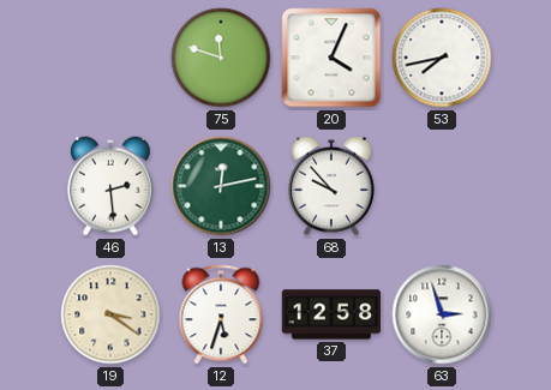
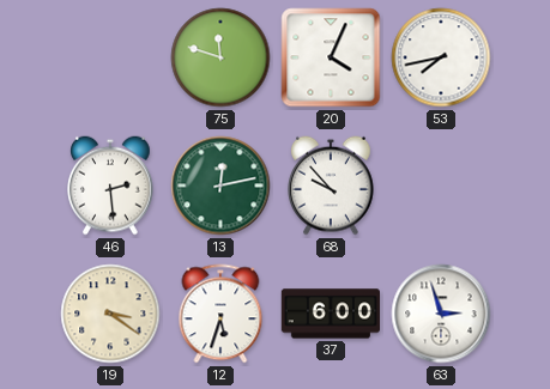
37: 12:58 -> 6:00
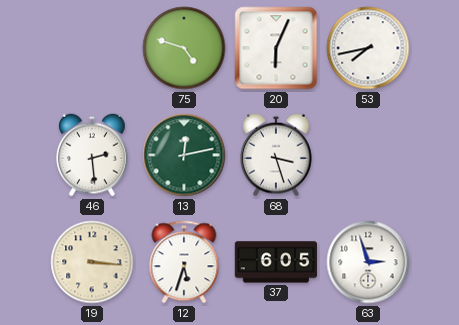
75: 11:48 -> 4:48
20: 4:04 -> 6:04
68: 9:53 -> 3:27
19: 3:21 -> 3:16
37: 6:00 -> 6:05
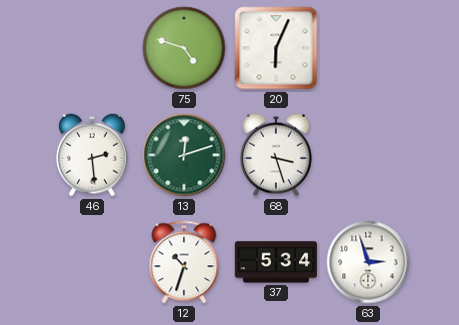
53: 7:43 -> none
13: 12:13 -> 12:12
19: 3:16 -> none
12: 5:33 -> 10:33
37: 6:05 -> 5:34
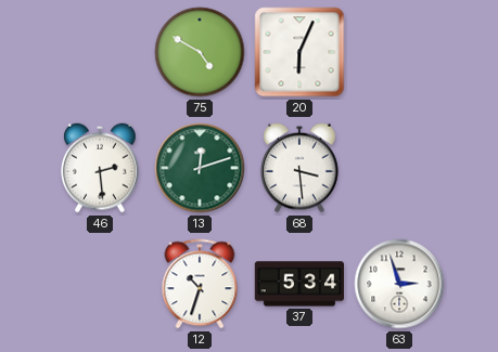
75: 4:48 -> 4:50
68: 3:27 -> 3:29
